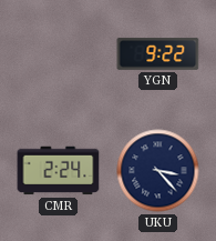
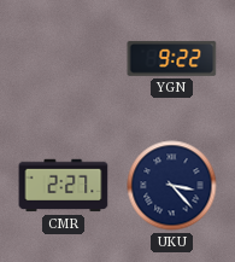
CMR: 2:24 -> 2:27
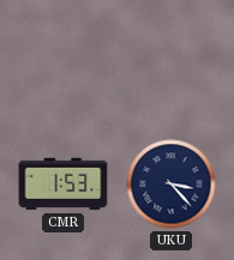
YGN: 9:22 -> none
CMR: 2:27 -> 1:53
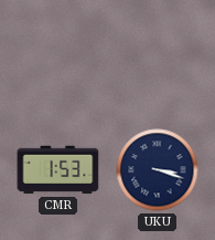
UKU: 3:23 -> 3:18
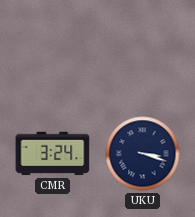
CMR: 1:53 -> 3:24
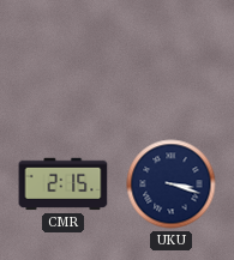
CMR: 3:24 -> 2:15
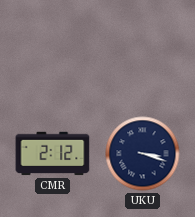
CMR: 2:15 -> 2:12
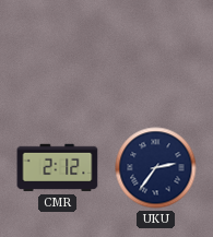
UKU: 3:18 -> 2:36
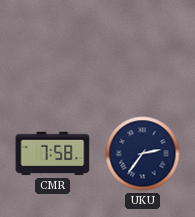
CMR: 2:12 -> 7:58
